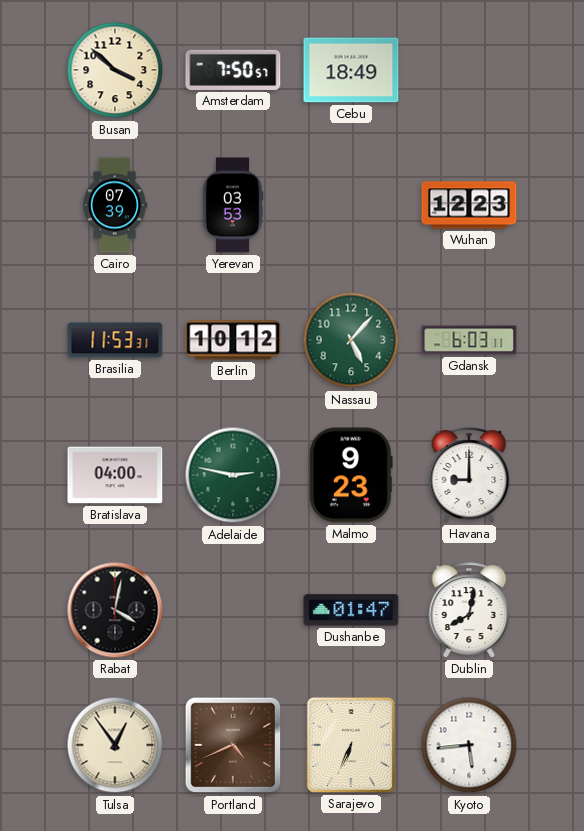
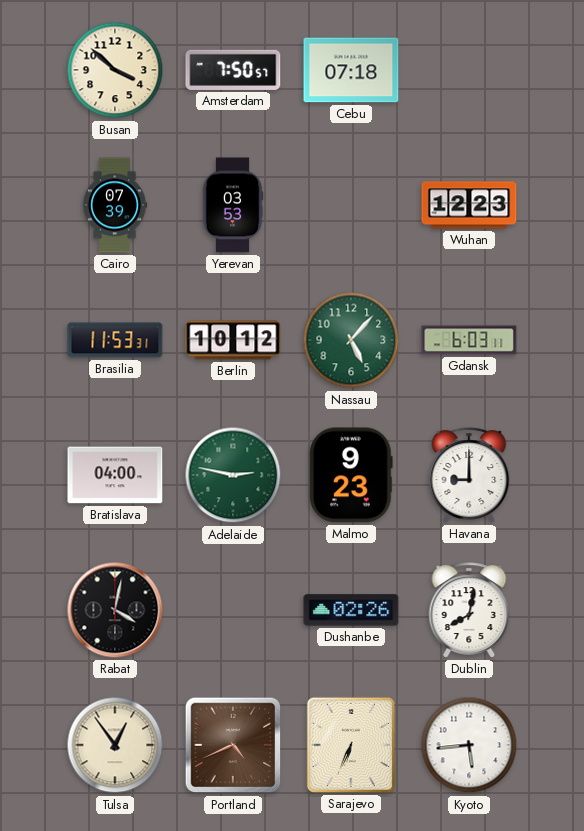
Cebu: 18:49 -> 07:18
Dushanbe: 01:47 -> 02:26
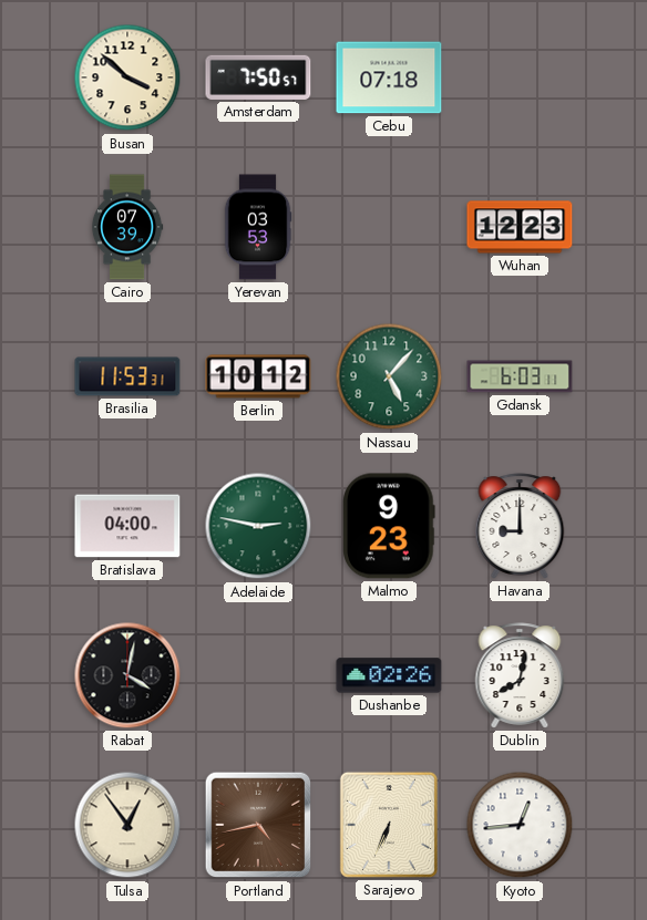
Portland: 4:41 -> 4:43
Kyoto: 5:44 -> 12:44
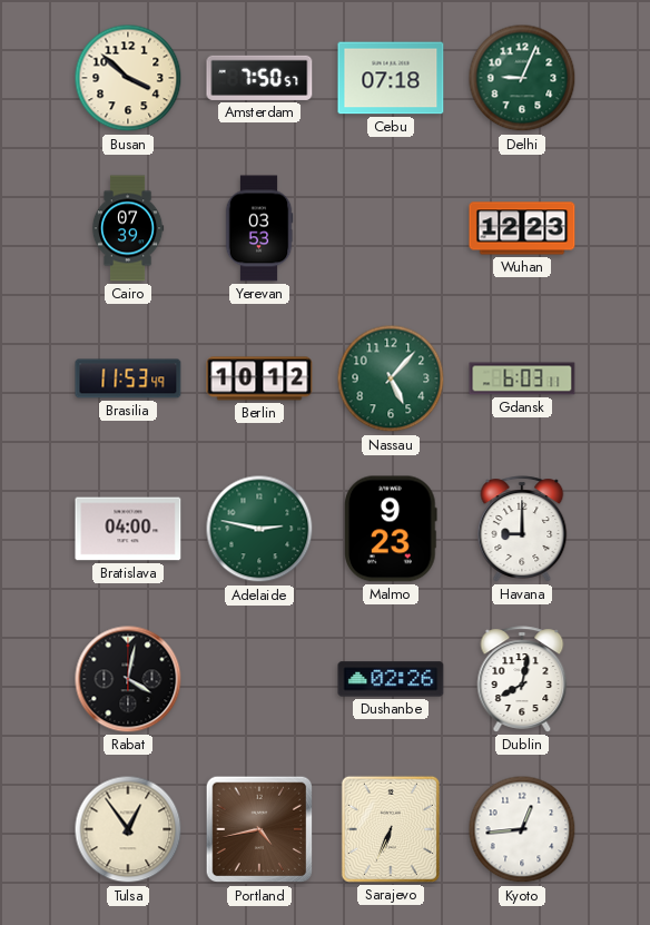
Delhi: none -> 9:04
Brasilia: 11:53:31 -> 11:53:49
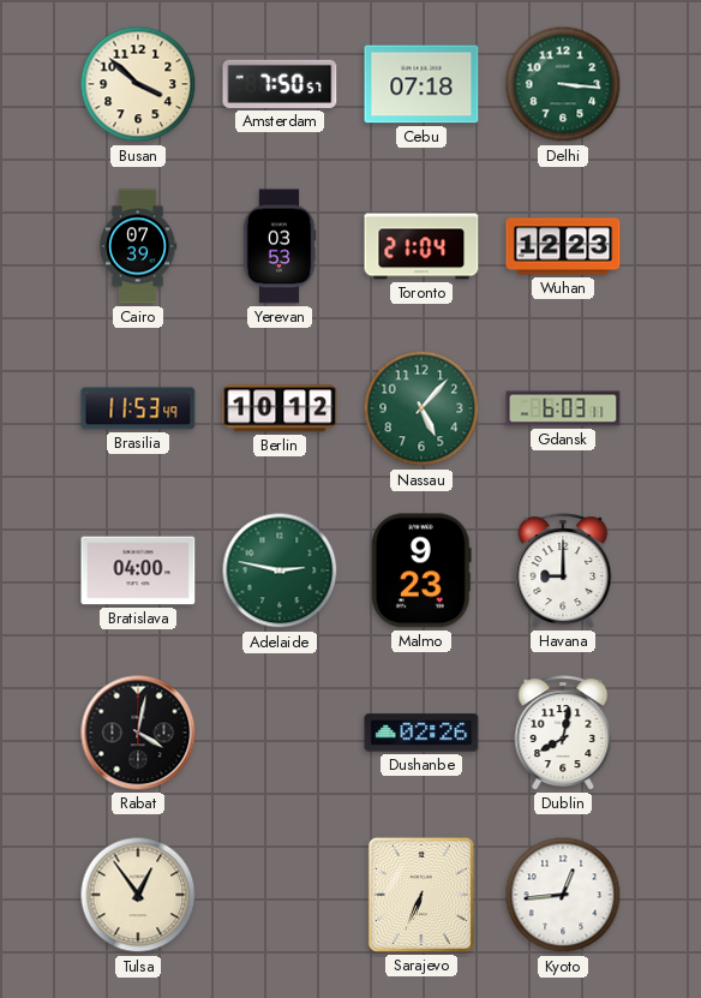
Delhi: 9:04 -> 3:16
Toronto: none -> 21:04
Portland: 4:43 -> none
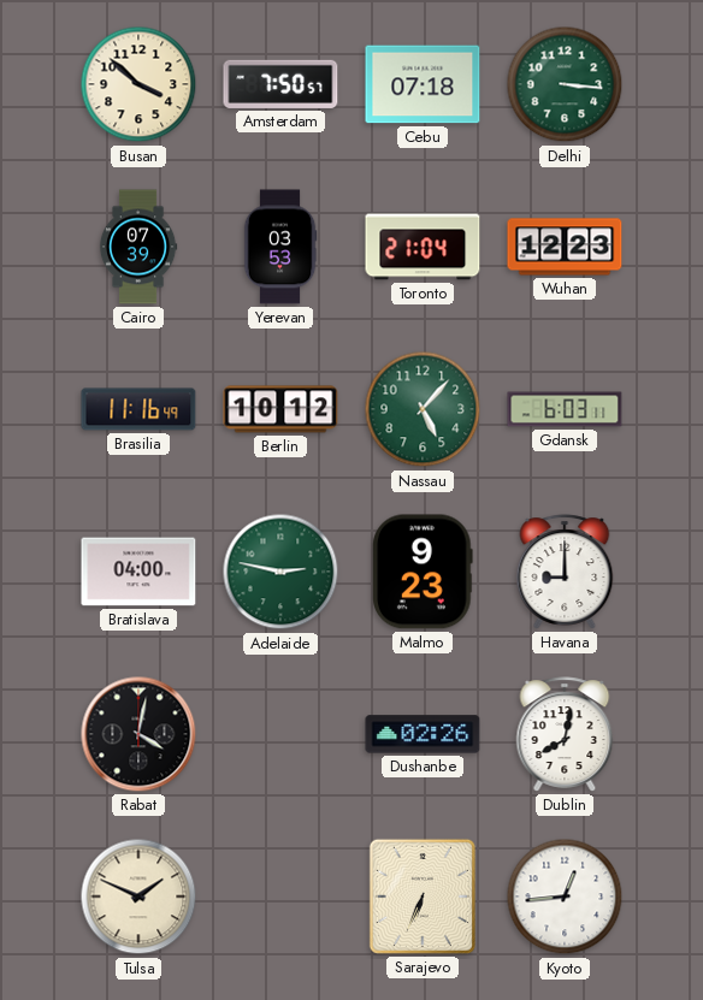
Brasilia: 11:53 -> 11:16
Tulsa: 12:54 -> 1:49
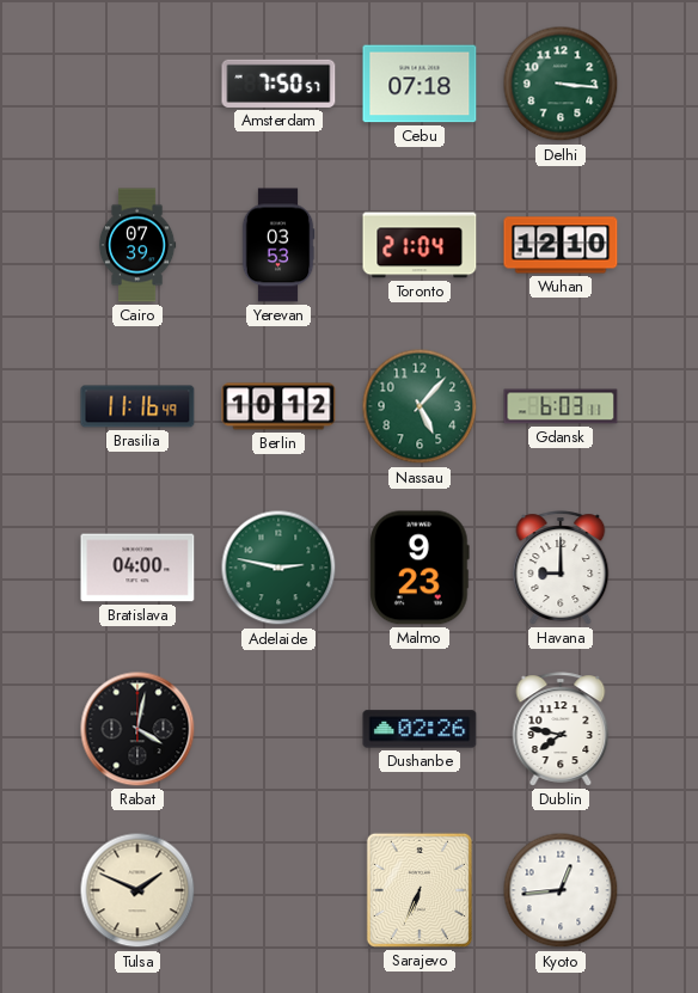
Busan: 3:52 -> none
Wuhan: 12:23 -> 12:10
Dublin: 8:02 -> 7:47
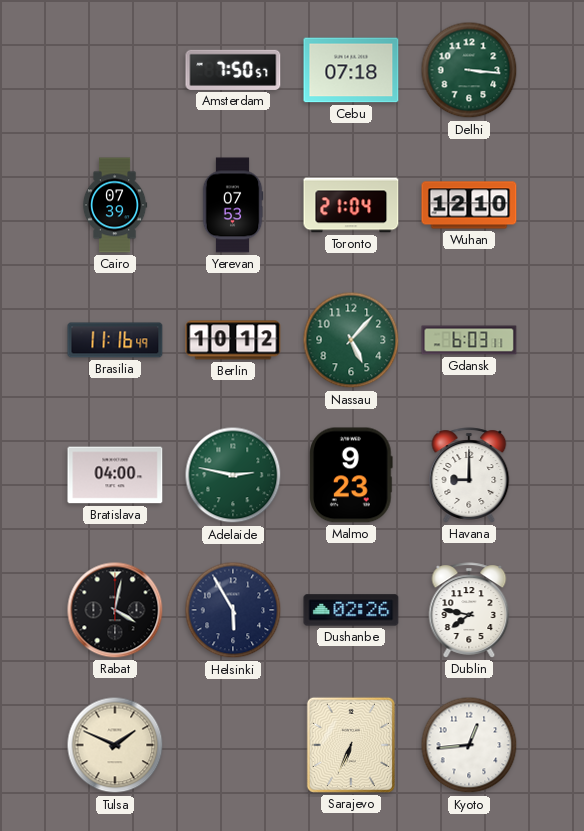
Yerevan: 03:53 -> 07:53
Helsinki: none -> 5:55
